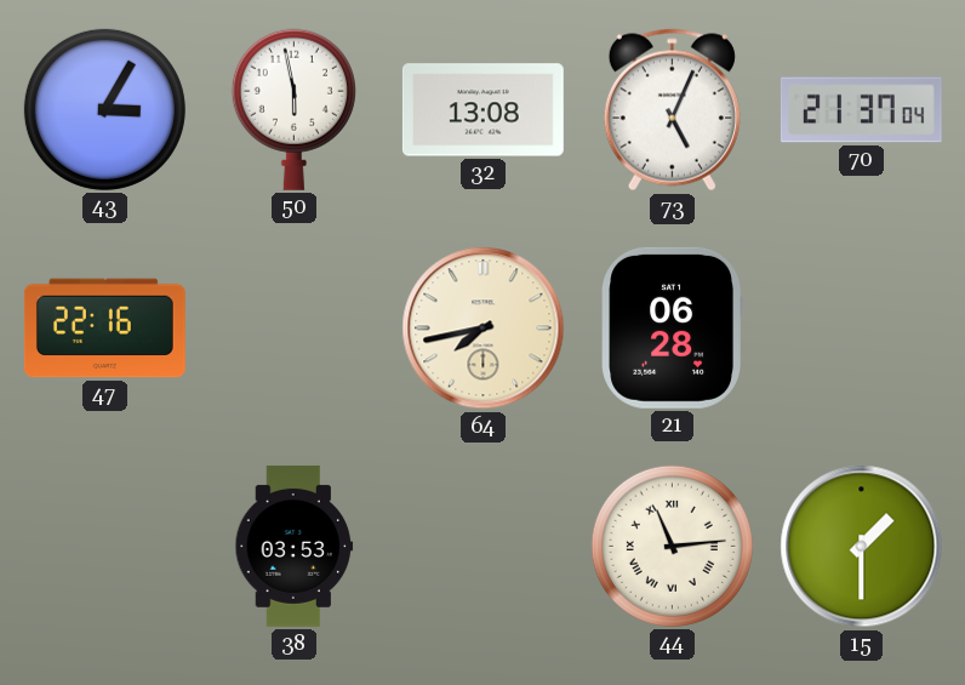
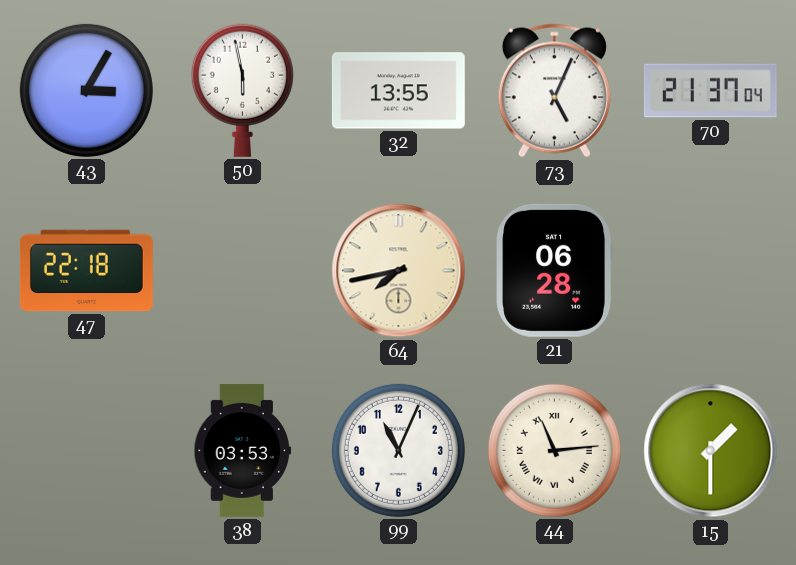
32: 13:08 -> 13:55
47: 22:16 -> 22:18
99: none -> 11:04
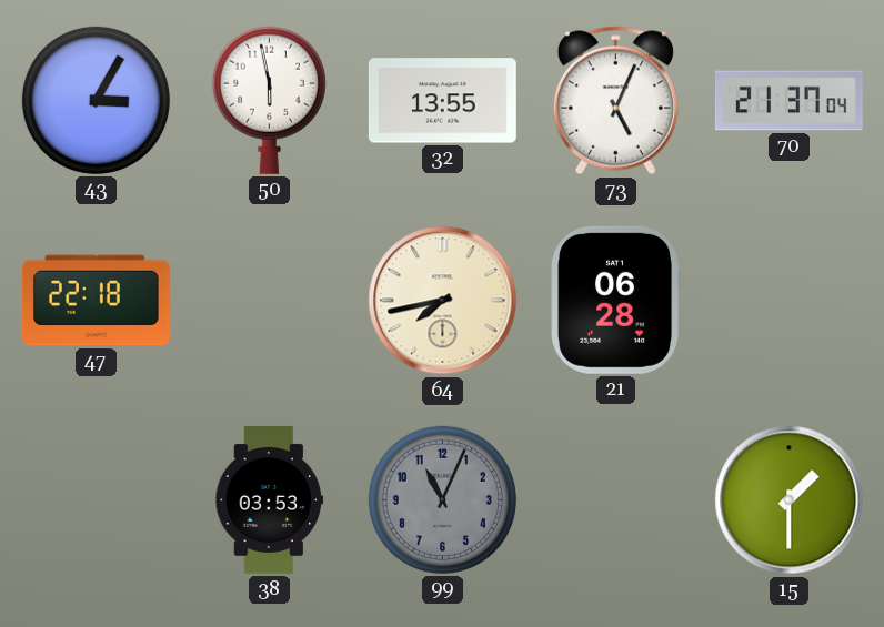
99 dial: white -> grey
44: 11:14 -> none
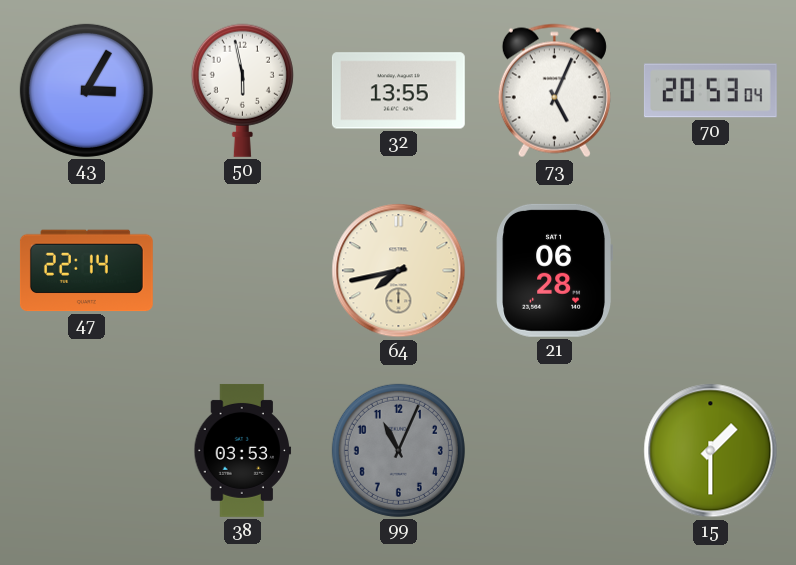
70: 21:37 -> 20:53
47: 22:18 -> 22:14
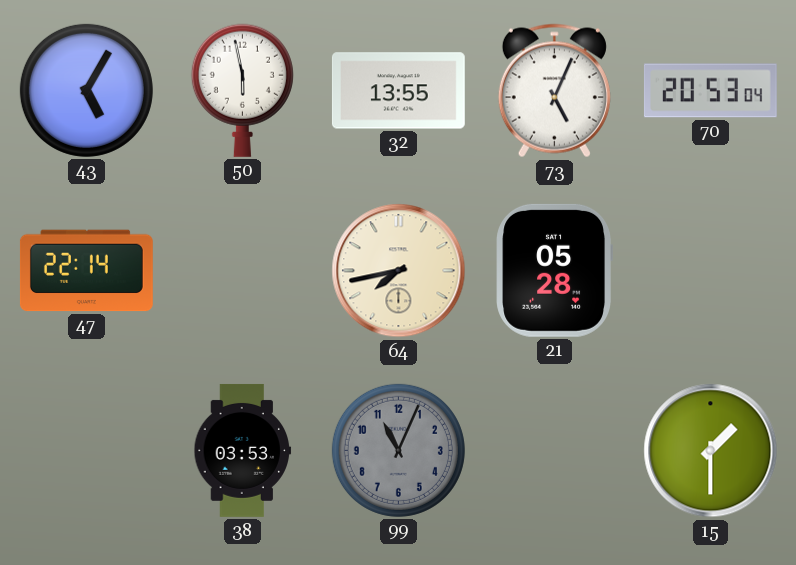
43: 3:05 -> 5:05
21: 06:28 -> 05:28
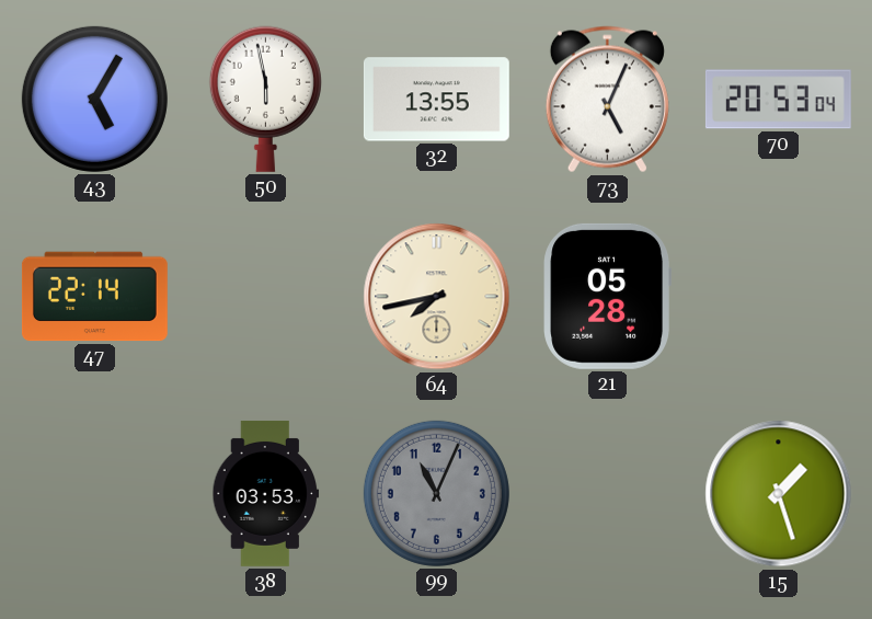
15: 1:30 -> 1:27
